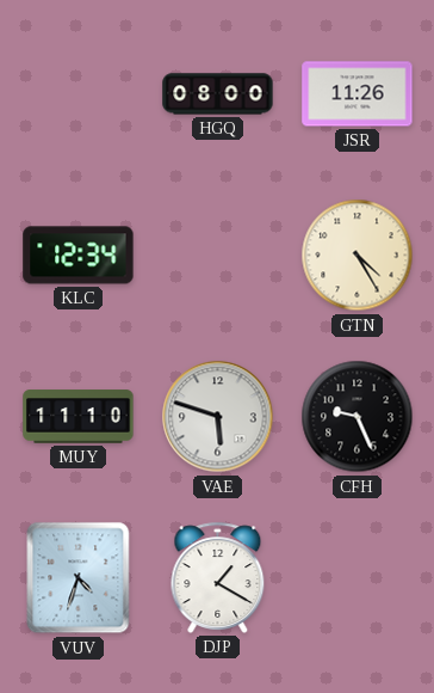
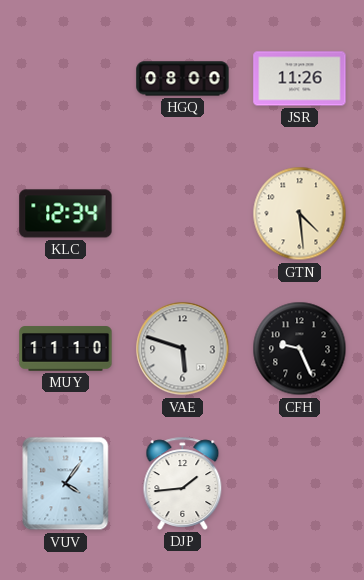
GTN: 4:25 -> 4:29
VUV: 4:33 -> 4:06
DJP: 1:20 -> 1:44
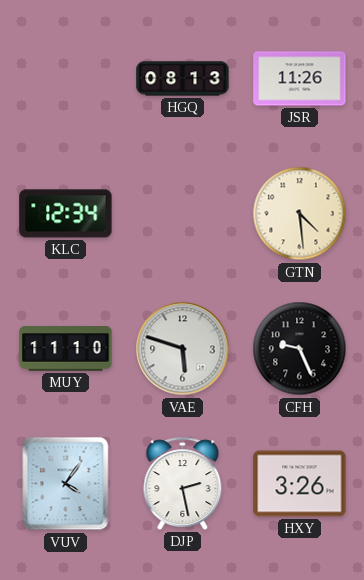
HGQ: 08:00 -> 08:13
DJP: 1:44 -> 2:28
HXY: none -> 3:26
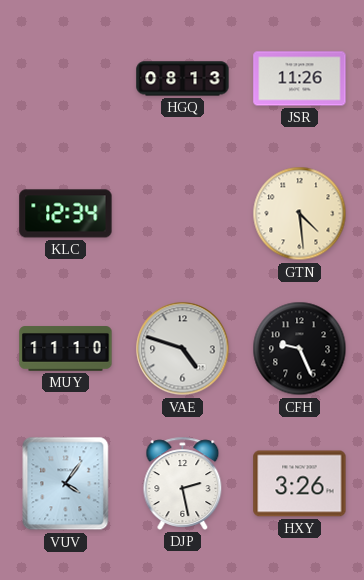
VAE: 5:48 -> 4:48
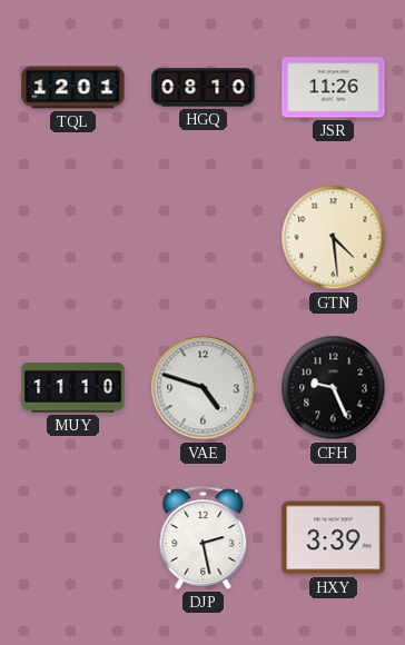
TQL: none -> 12:01
HGQ: 08:13 -> 08:10
KLC: 12:34 -> none
VUV: 4:06 -> none
HXY: 3:26 -> 3:39
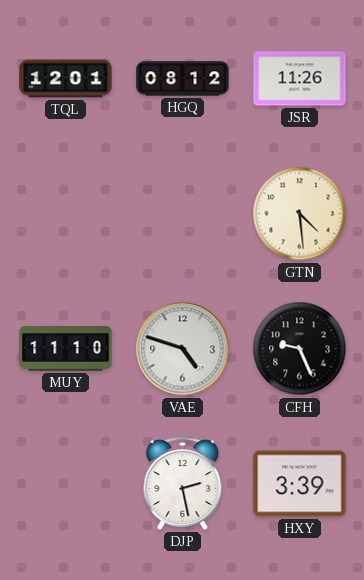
HGQ: 08:10 -> 08:12
